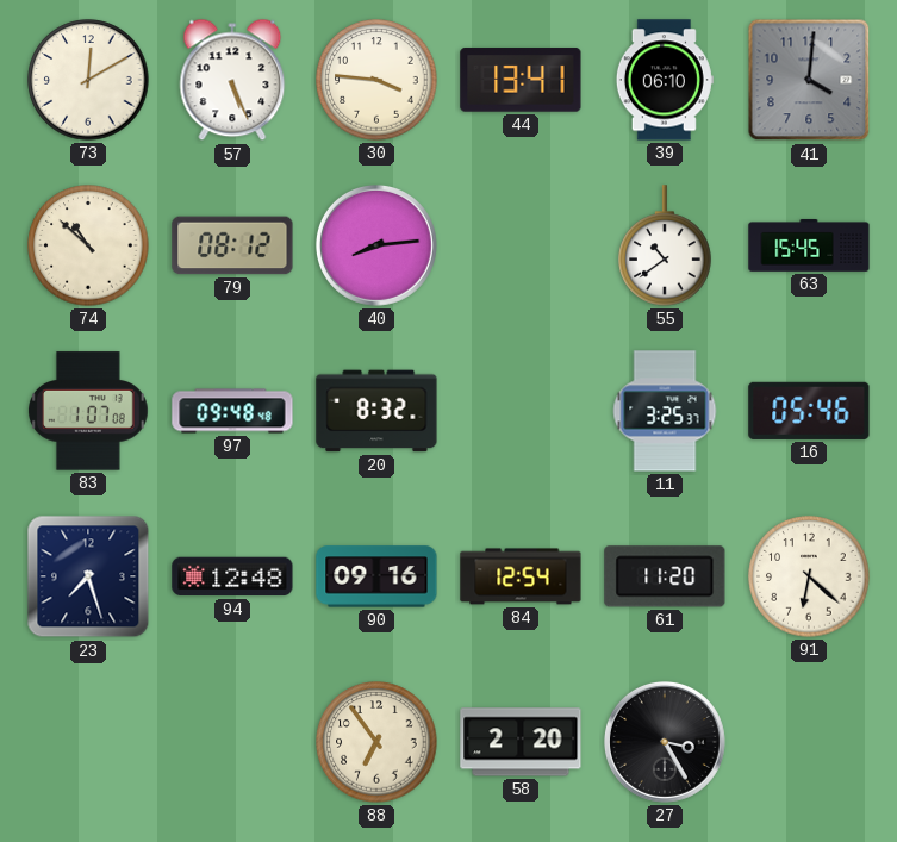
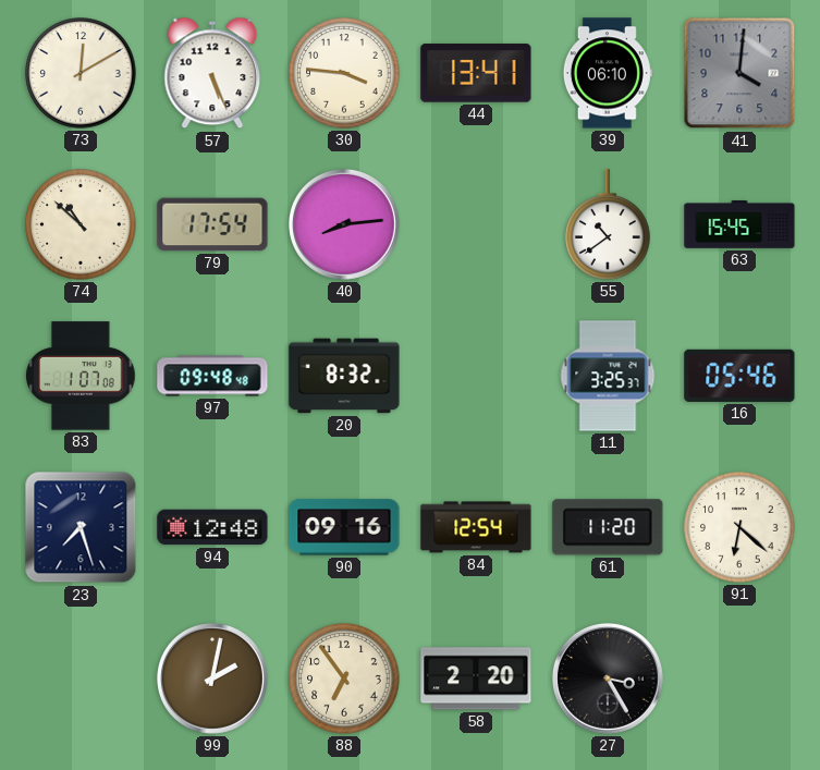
79: 08:12 -> 17:54
99: none -> 2:02
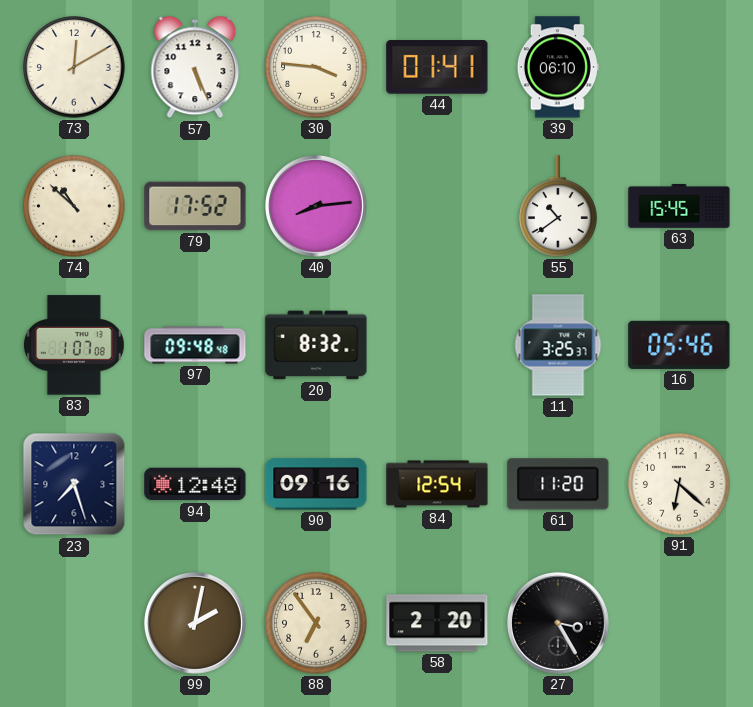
44: 13:41 -> 01:41
41: 4:01 -> none
79: 17:54 -> 17:52
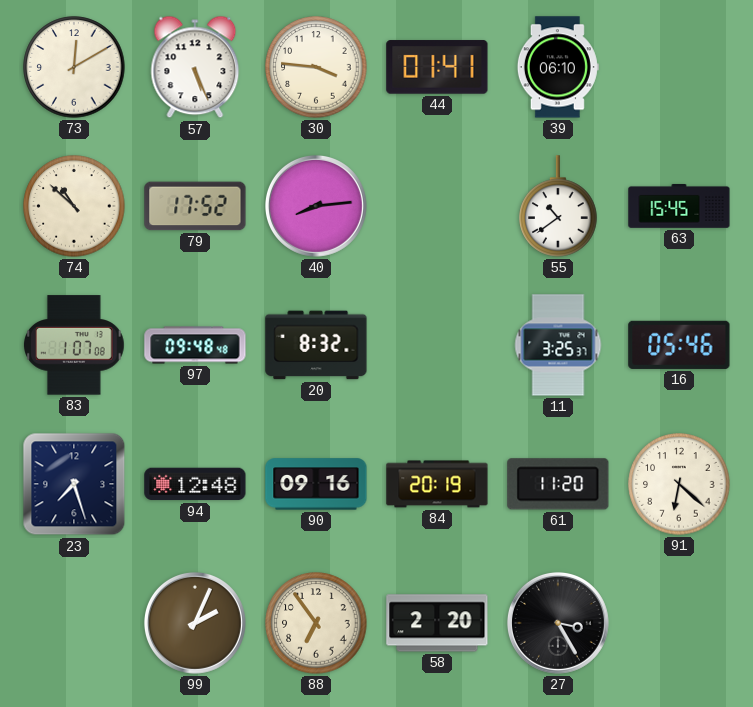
84: 12:54 -> 20:19
99: 2:02 -> 2:04
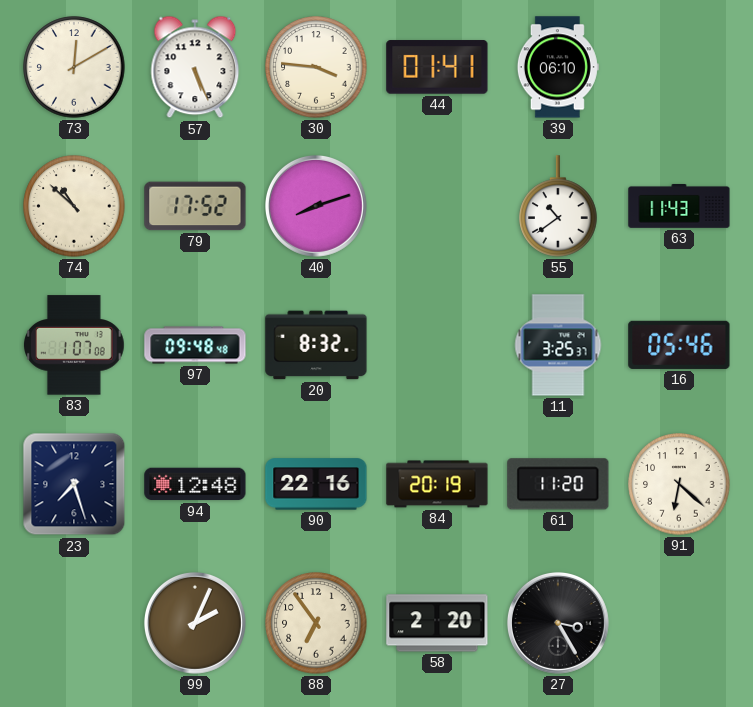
40: 8:14 -> 8:12
63: 15:45 -> 11:43
90: 09:16 -> 22:16
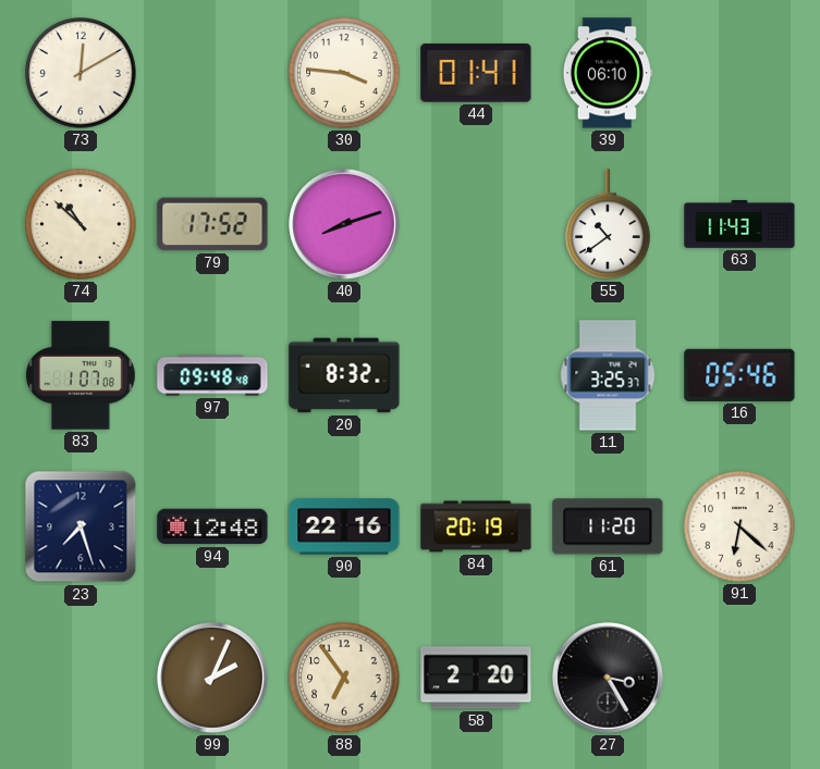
57: 5:26 -> none
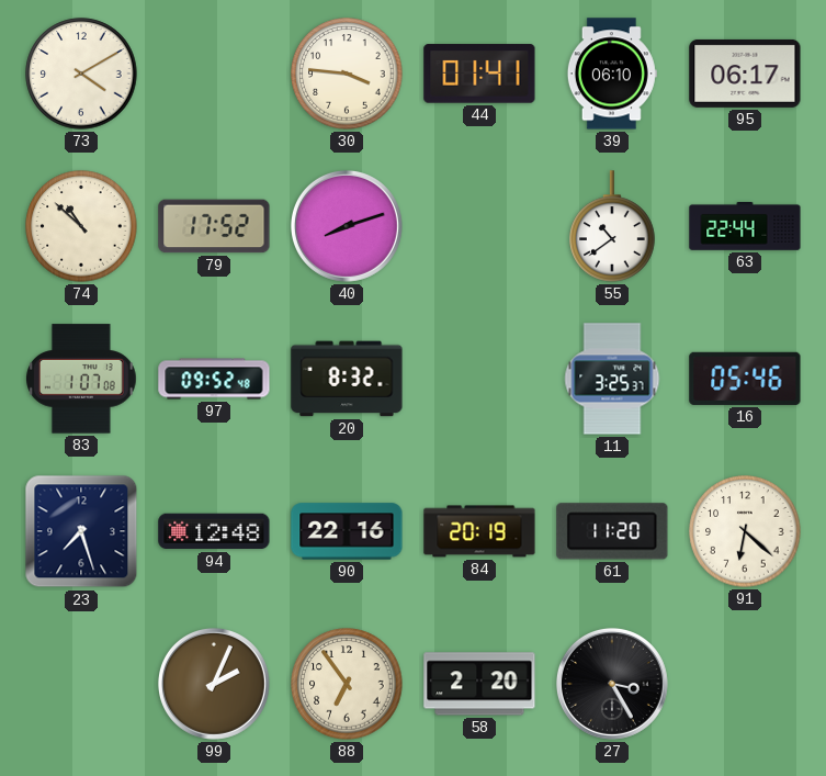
73: 12:10 -> 4:10
95: none -> 06:17
63: 11:43 -> 22:44
97: 09:48 -> 09:52
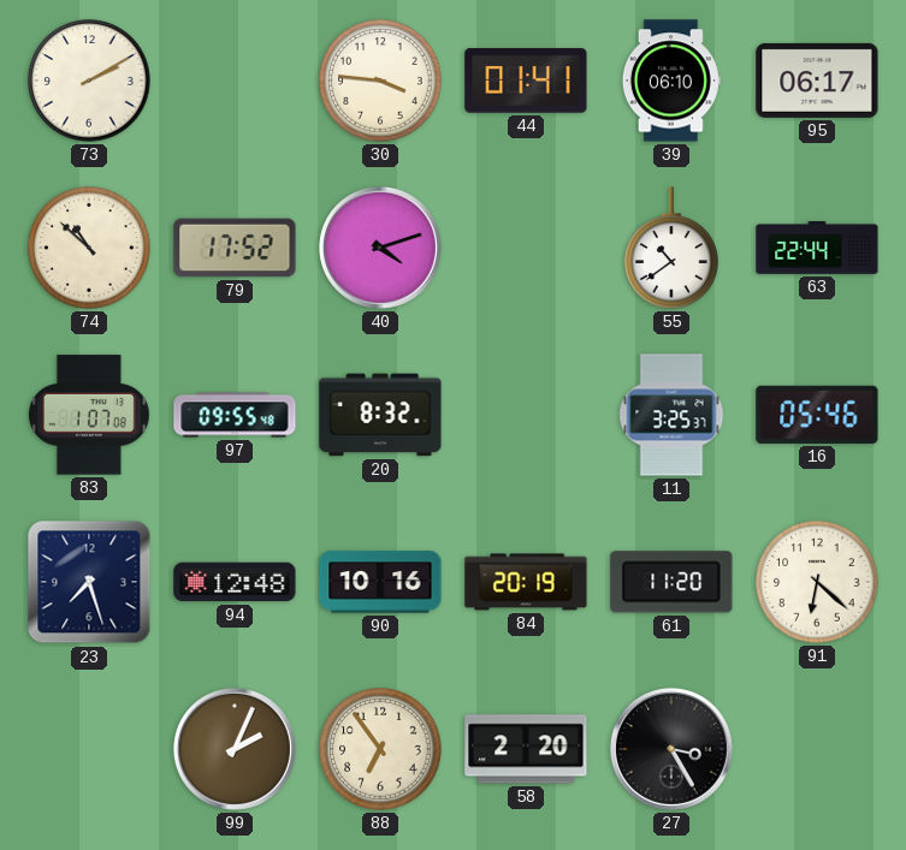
73: 4:10 -> 2:10
40: 8:12 -> 4:12
97: 09:52 -> 09:55
90: 22:16 -> 10:16
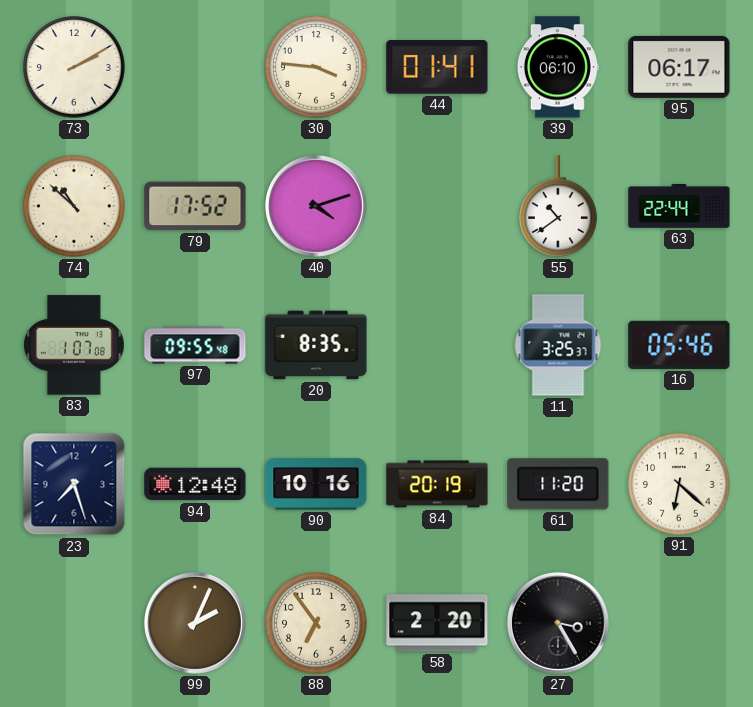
20: 8:32 -> 8:35
